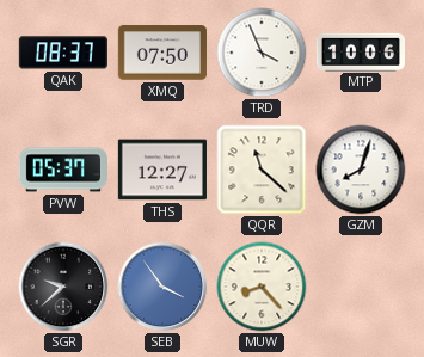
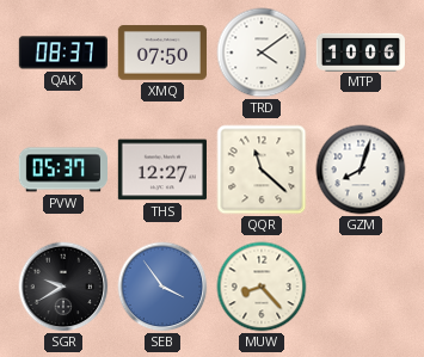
TRD: 3:56 -> 4:09
SGR: 9:38 -> 9:40
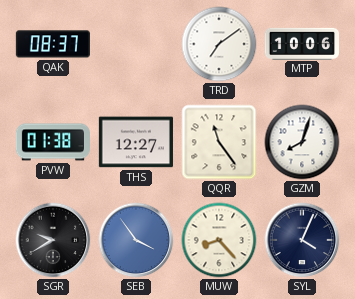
XMQ: 07:50 -> none
TRD: 4:09 -> 7:09
PVW: 05:37 -> 01:38
QQR: 11:22 -> 11:24
SYL: none -> 4:04
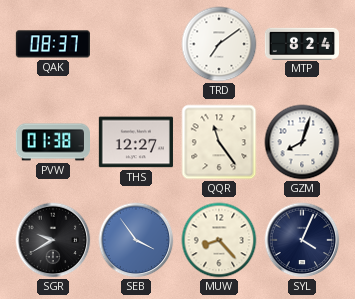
MTP: 10:06 -> 8:24
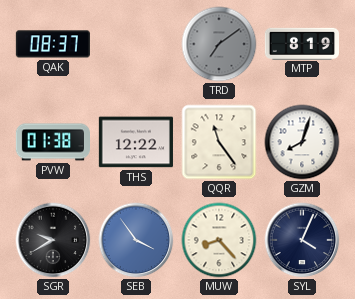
TRD dial: white -> grey
MTP: 8:24 -> 8:19
THS: 12:27 -> 12:22
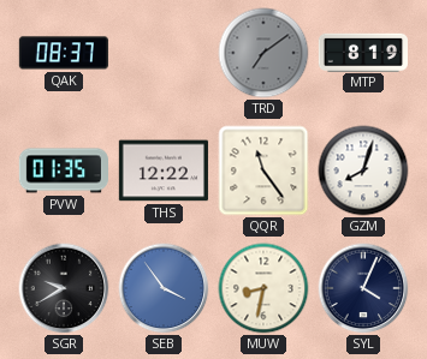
PVW: 01:38 -> 01:35
MUW: 8:23 -> 8:32
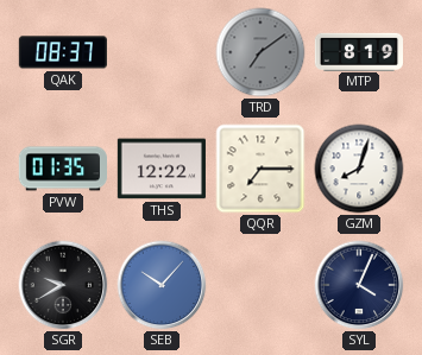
QQR: 11:24 -> 7:15
SEB: 3:54 -> 10:07
MUW: 8:32 -> none
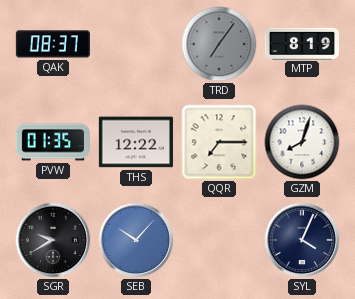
TRD: 7:09 -> 7:06
